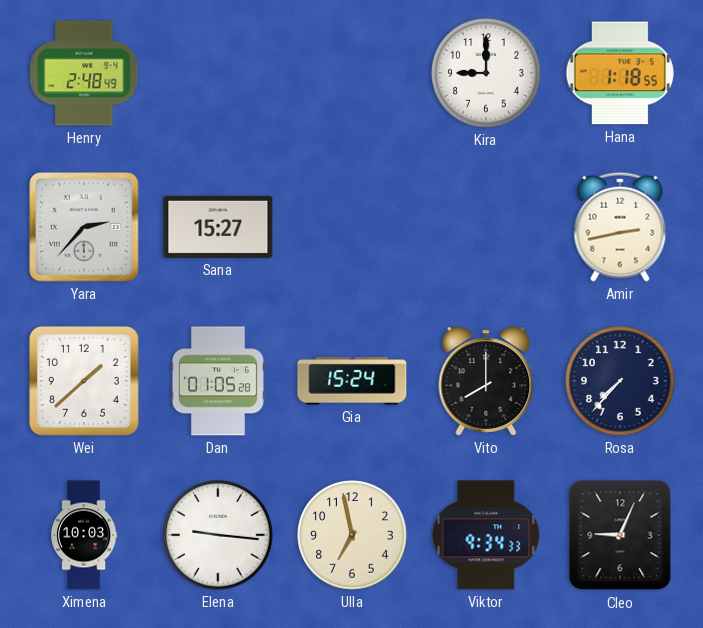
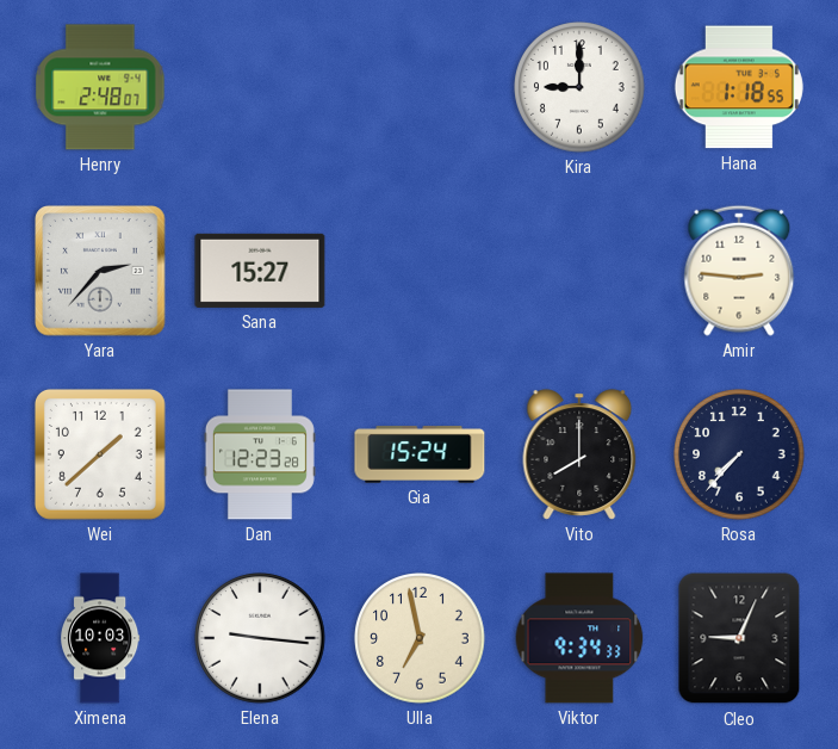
Henry: 2:48:49 -> 2:48:07
Amir: 2:43 -> 2:46
Dan: 01:05 -> 12:23
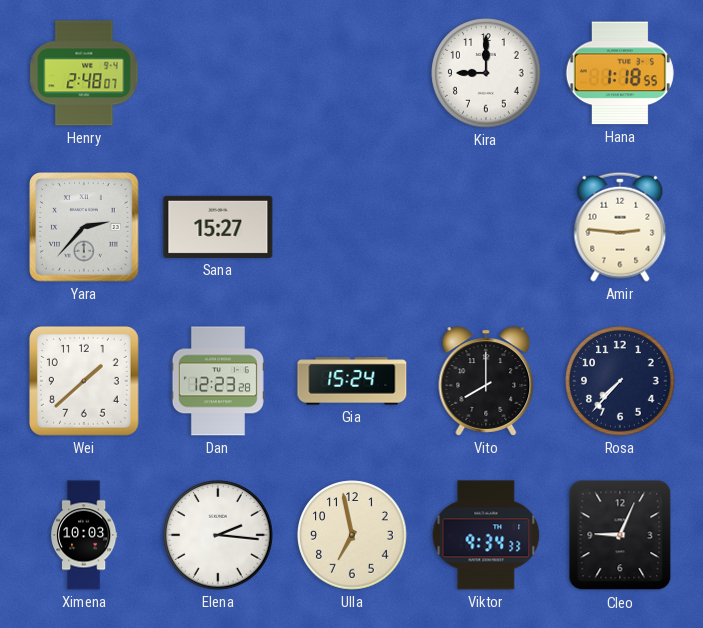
Elena: 9:16 -> 2:16
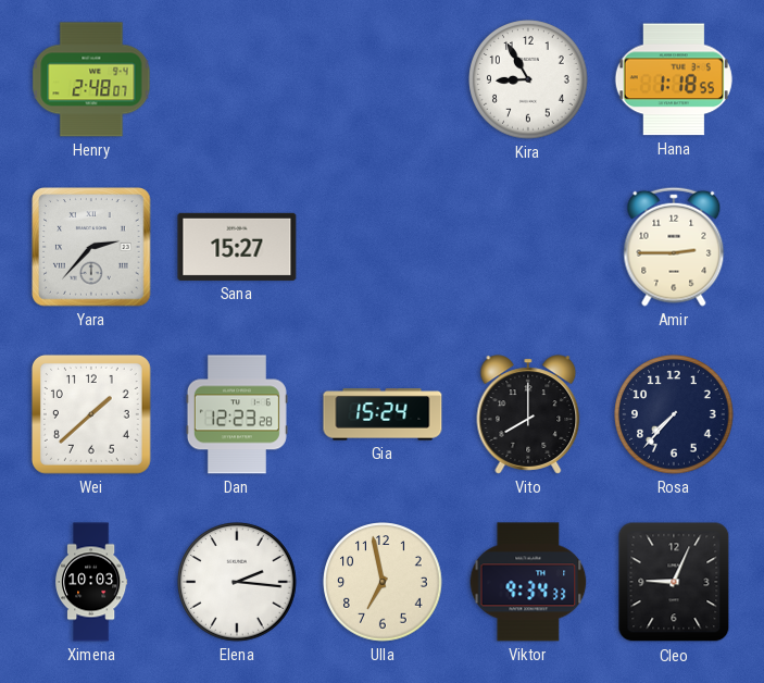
Kira: 9:00 -> 8:55
Amir: 2:46 -> 2:45
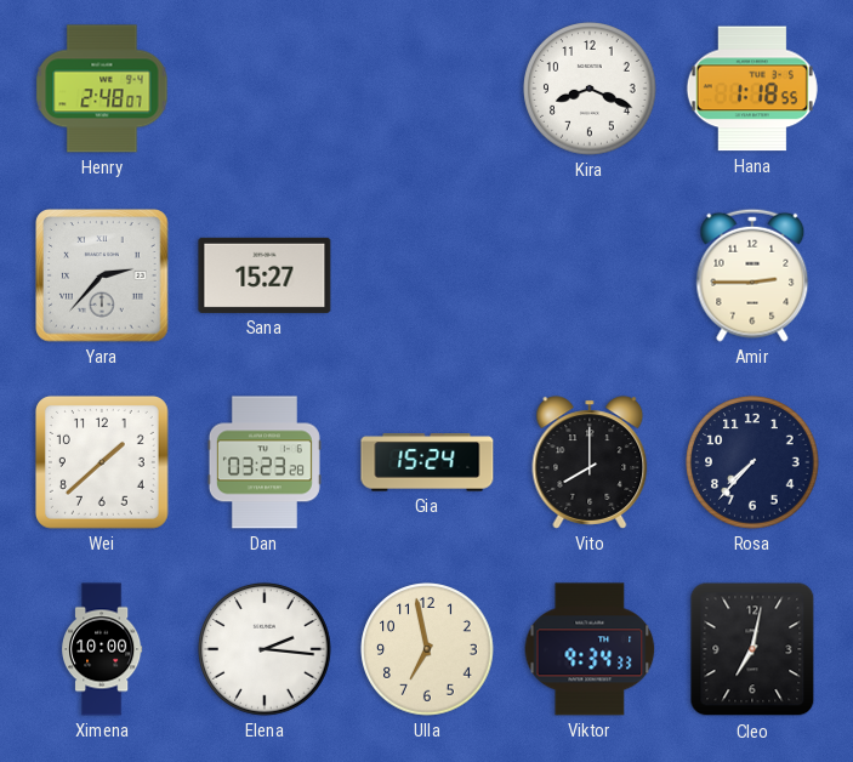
Kira: 8:55 -> 8:19
Dan: 12:23 -> 03:23
Ximena: 10:03 -> 10:00
Cleo: 9:04 -> 7:02
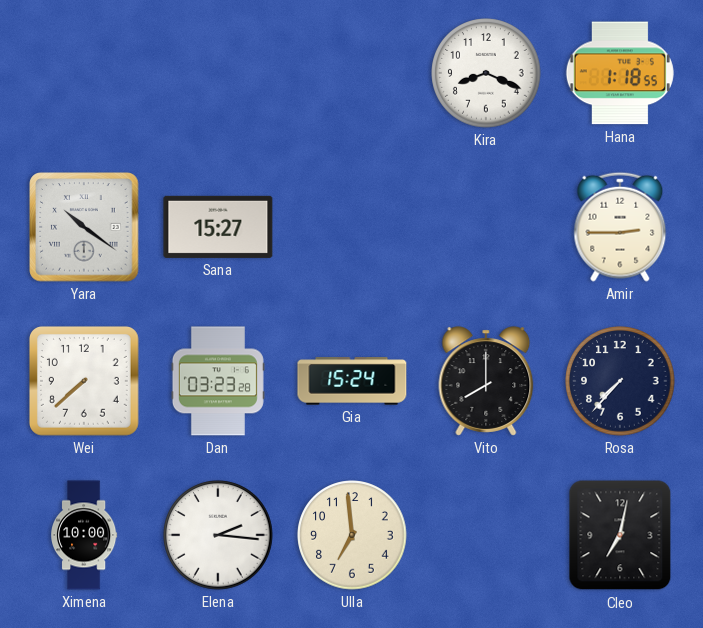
Henry: 2:48 -> none
Yara: 2:37 -> 10:21
Wei: 1:38 -> 7:38
Ulla: 6:58 -> 6:59
Viktor: 9:34 -> none
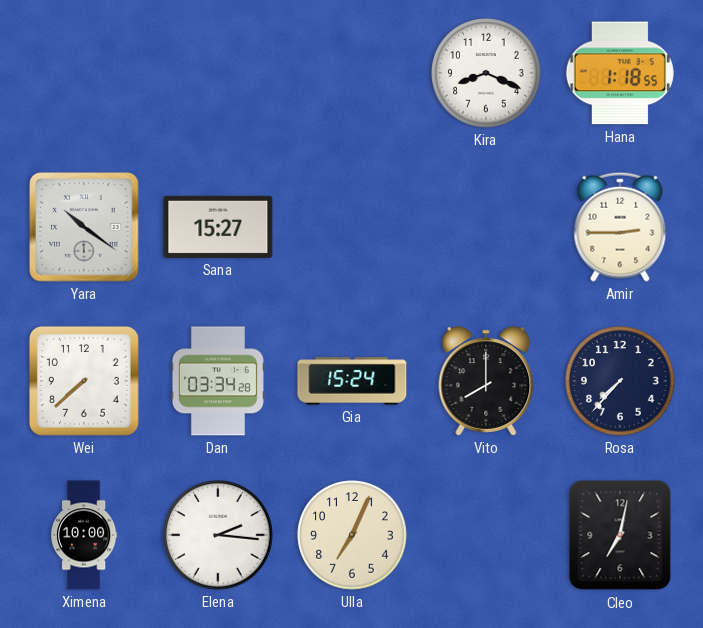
Dan: 03:23 -> 03:34
Ulla: 6:59 -> 7:04
